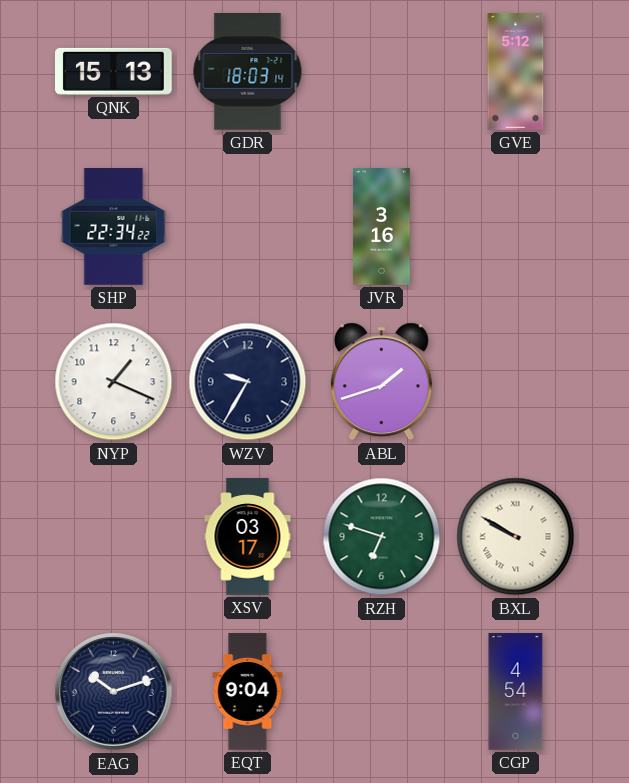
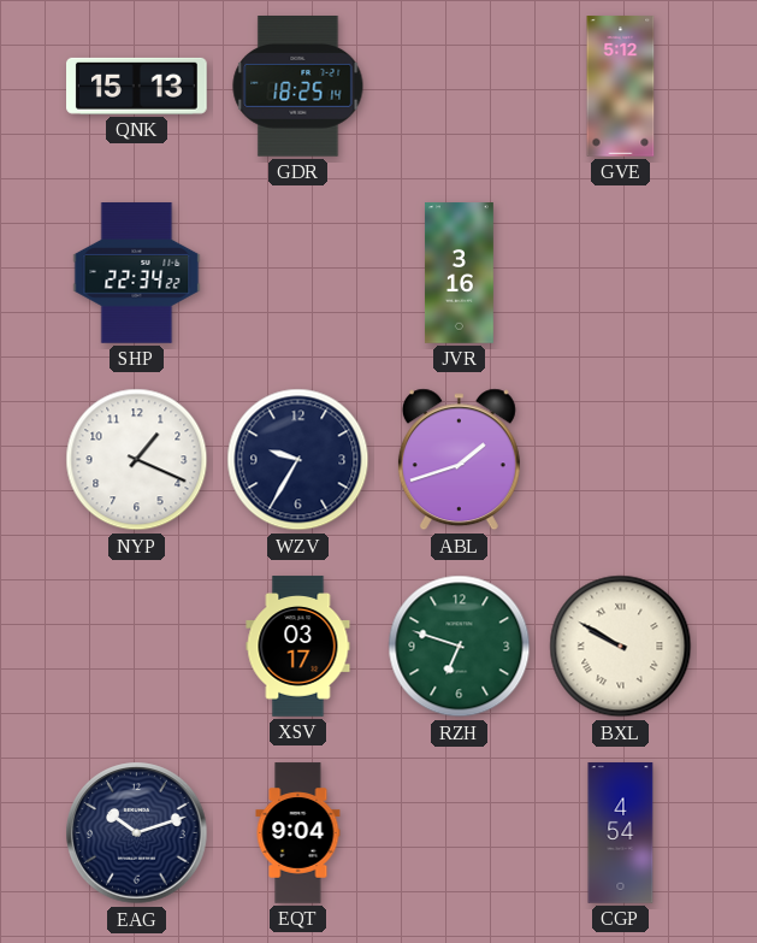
GDR: 18:03 -> 18:25
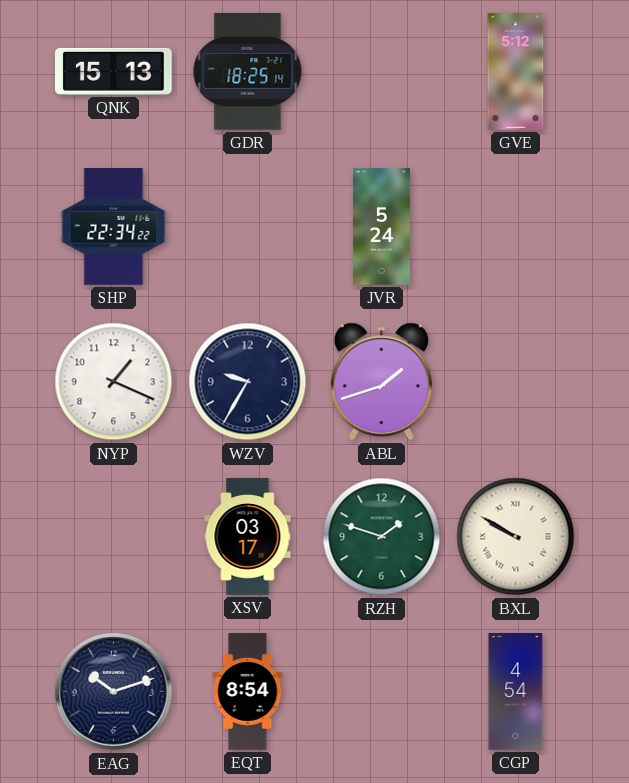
JVR: 3:16 -> 5:24
RZH: 6:48 -> 1:48
EQT: 9:04 -> 8:54
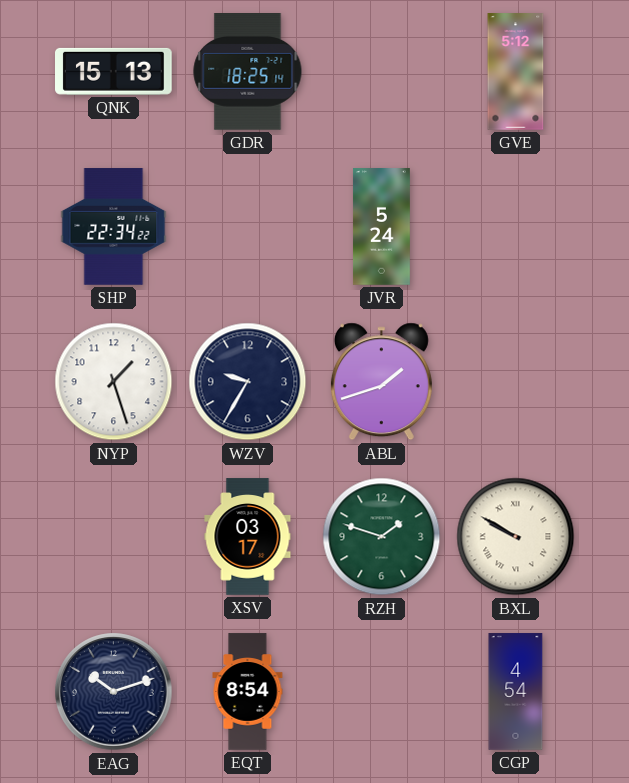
NYP: 1:19 -> 1:27
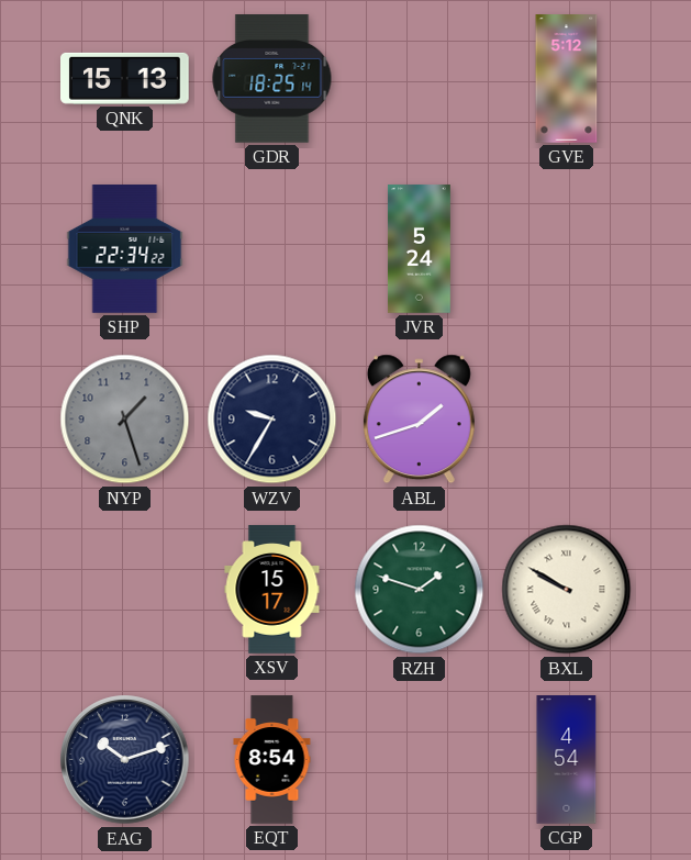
NYP dial: white -> grey
XSV: 03:17 -> 15:17
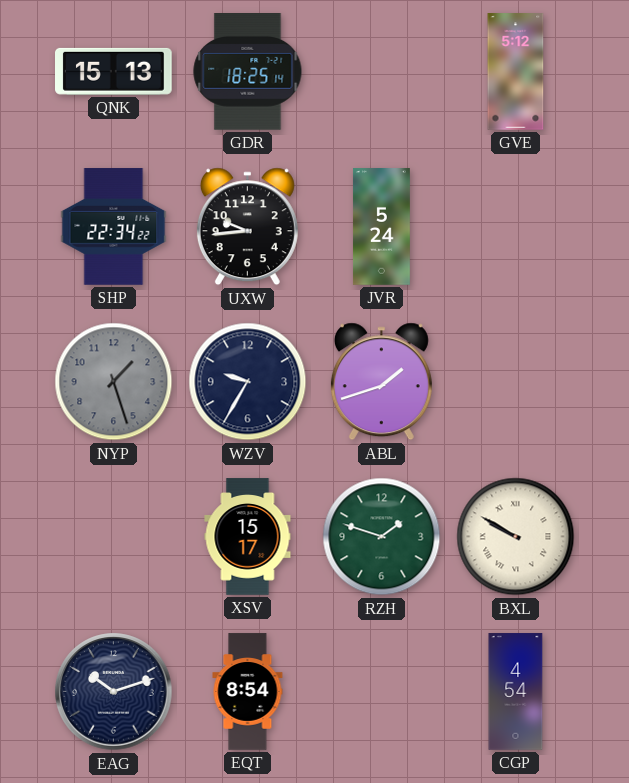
UXW: none -> 9:44
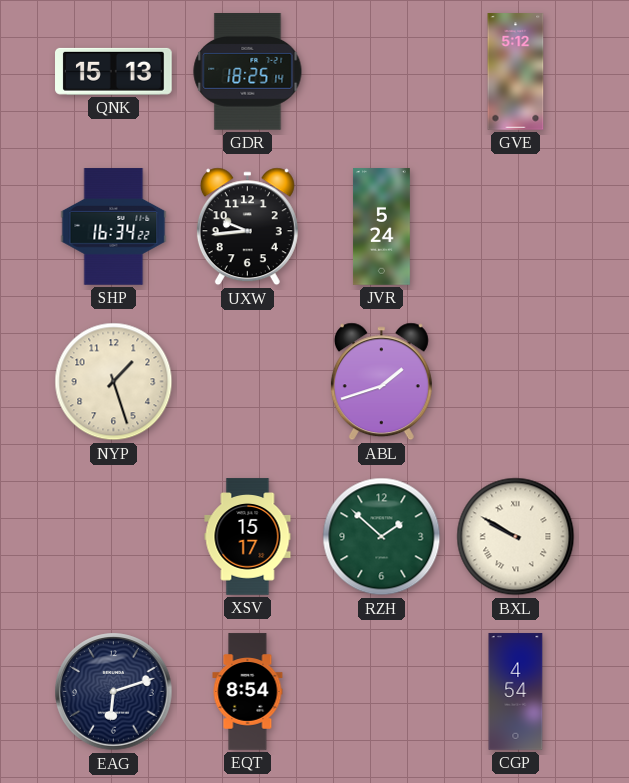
SHP: 22:34 -> 16:34
NYP dial: grey -> cream
WZV: 9:35 -> none
RZH: 1:48 -> 1:52
EAG: 10:12 -> 6:12
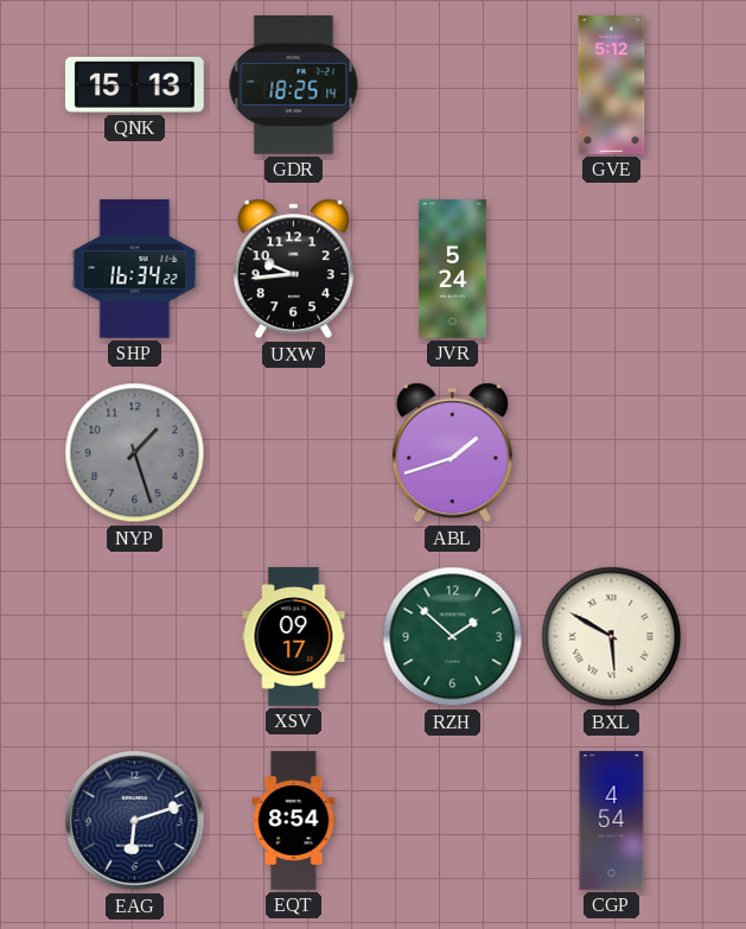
NYP dial: cream -> grey
XSV: 15:17 -> 09:17
BXL: 9:50 -> 5:50
